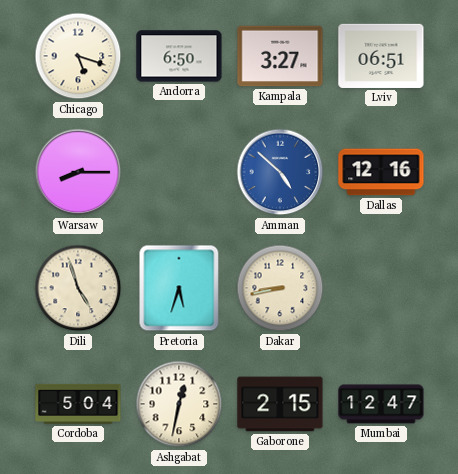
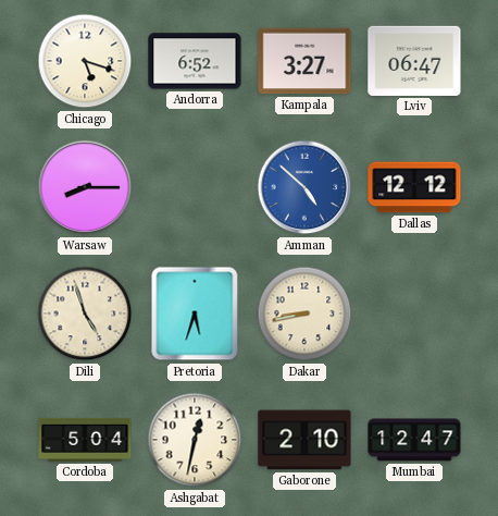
Andorra: 6:50 -> 6:52
Lviv: 06:51 -> 06:47
Dallas: 12:16 -> 12:12
Gaborone: 2:15 -> 2:10
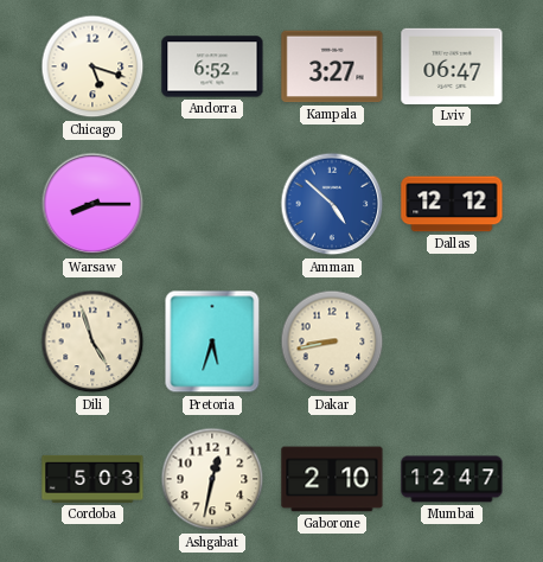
Cordoba: 5:04 -> 5:03
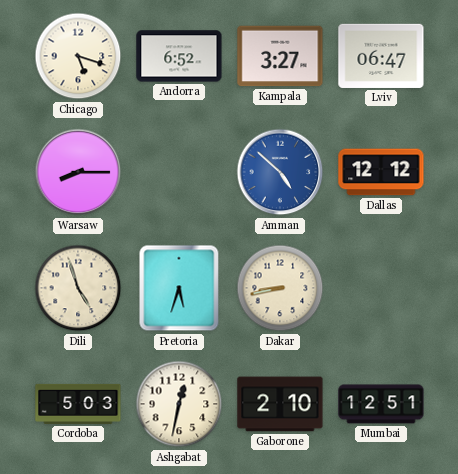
Mumbai: 12:47 -> 12:51
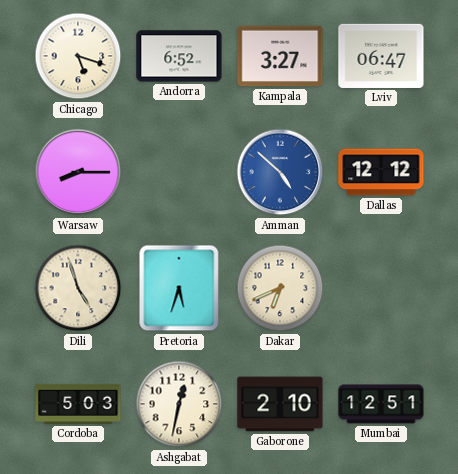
Dakar: 8:43 -> 6:41
